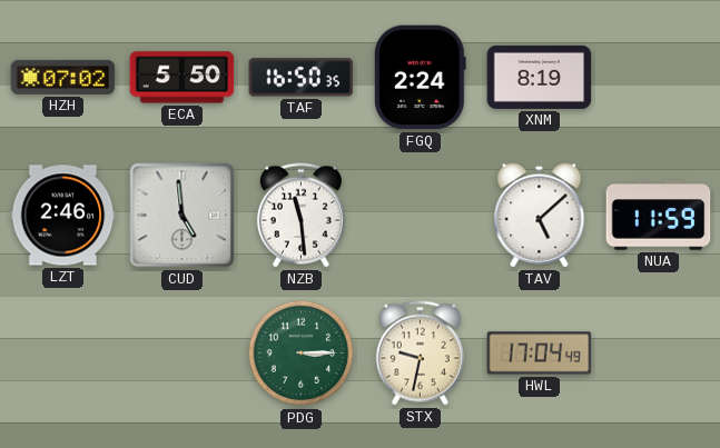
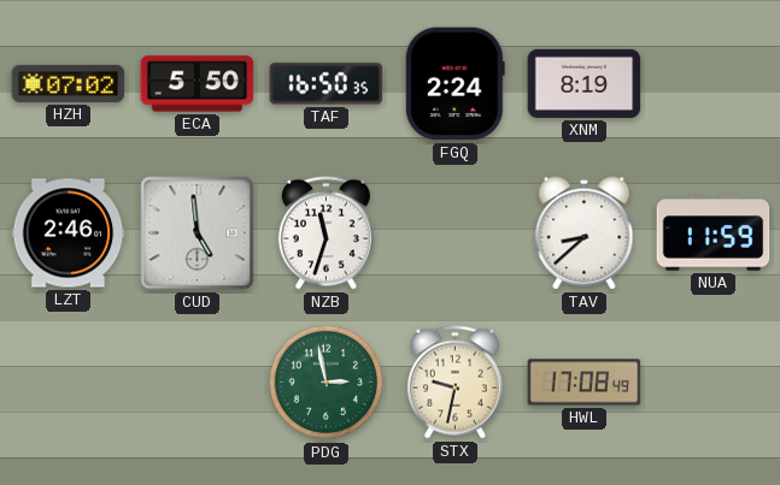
NZB: 11:29 -> 11:33
TAV: 5:08 -> 8:38
PDG: 3:15 -> 2:58
HWL: 17:04 -> 17:08
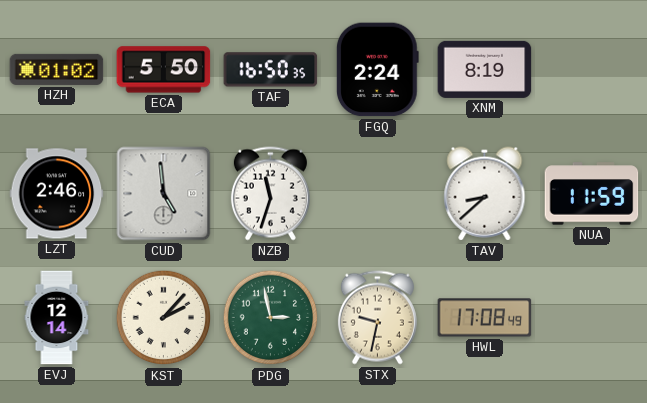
HZH: 07:02 -> 01:02
EVJ: none -> 12:14
KST: none -> 2:07
